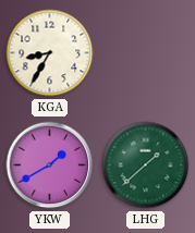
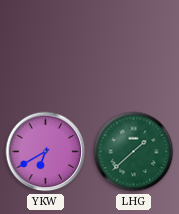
KGA: 8:35 -> none
YKW: 1:40 -> 6:40
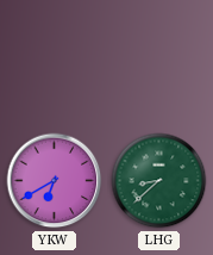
LHG: 1:38 -> 8:38
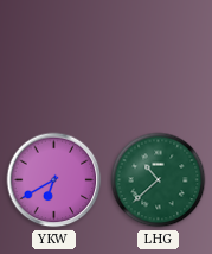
LHG: 8:38 -> 10:38
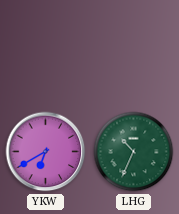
LHG: 10:38 -> 10:34
